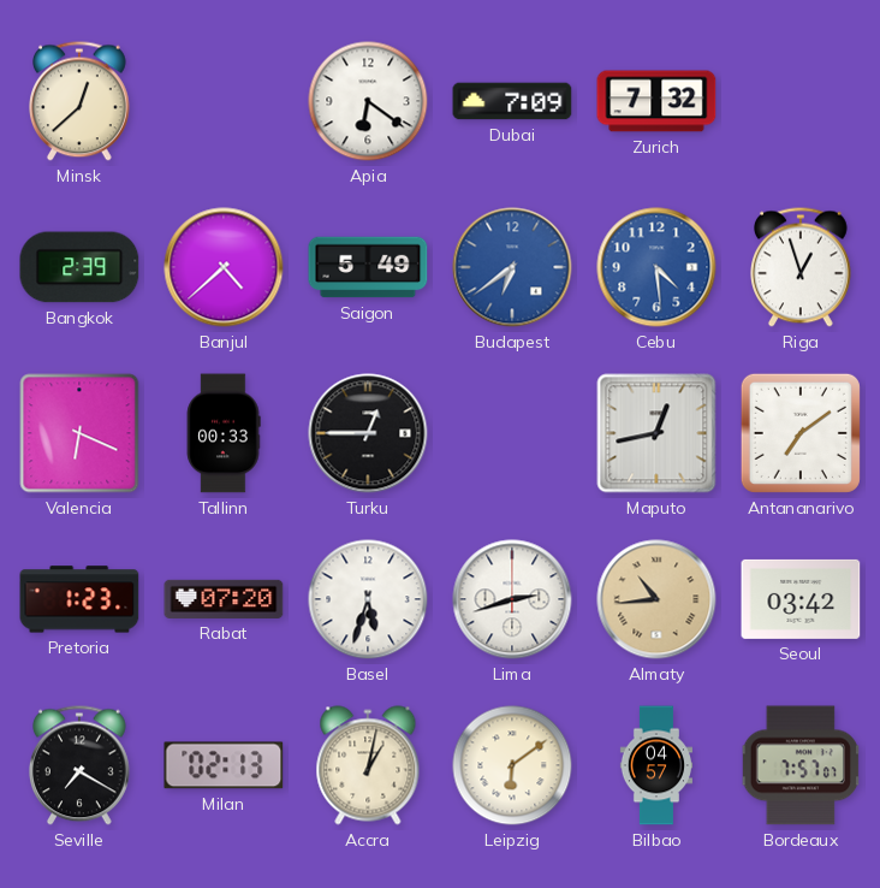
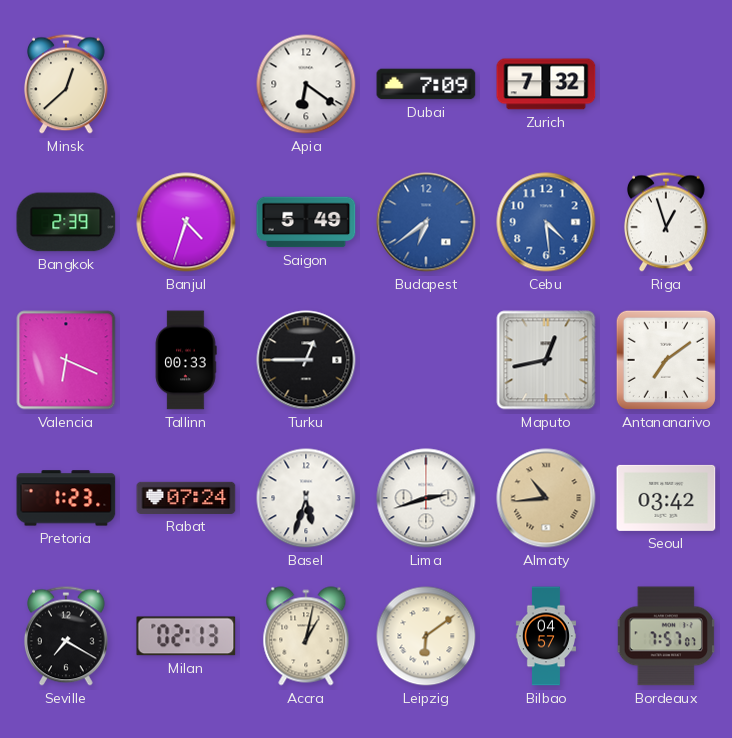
Banjul: 4:38 -> 4:33
Rabat: 07:20 -> 07:24
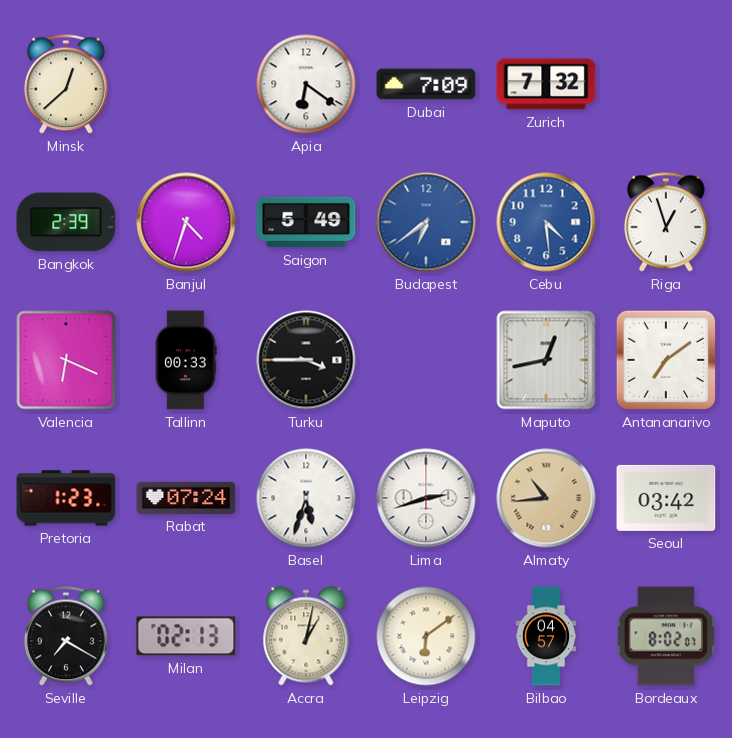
Turku: 12:45 -> 3:45
Bordeaux: 7:57 -> 8:02
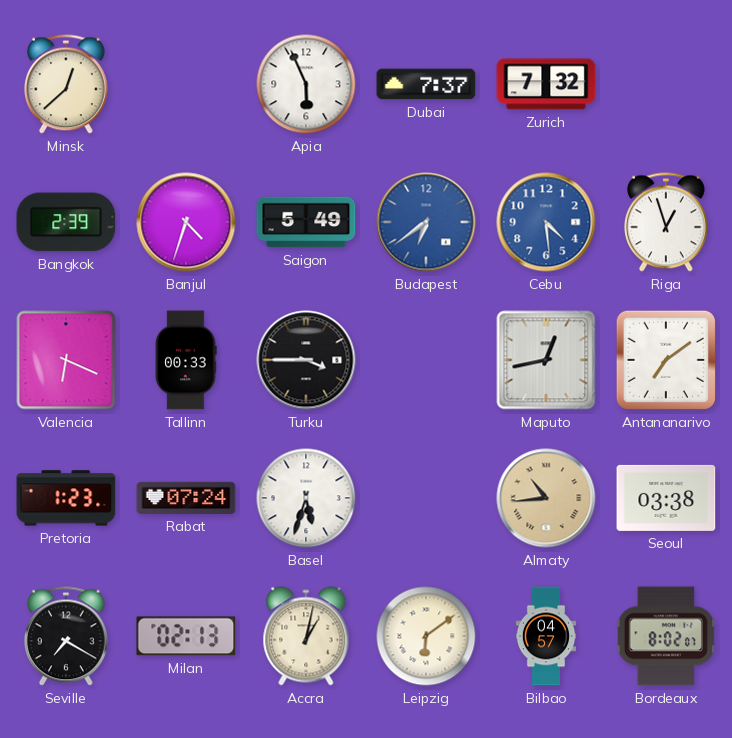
Apia: 6:21 -> 5:56
Dubai: 7:09 -> 7:37
Lima: 2:42 -> none
Seoul: 03:42 -> 03:38
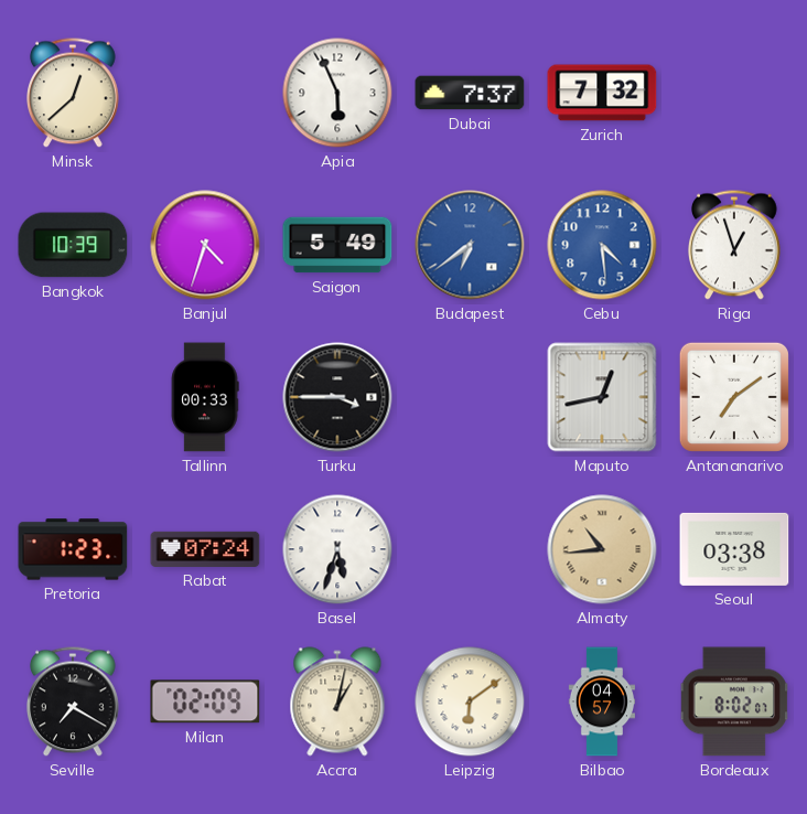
Bangkok: 2:39 -> 10:39
Valencia: 6:19 -> none
Milan: 02:13 -> 02:09
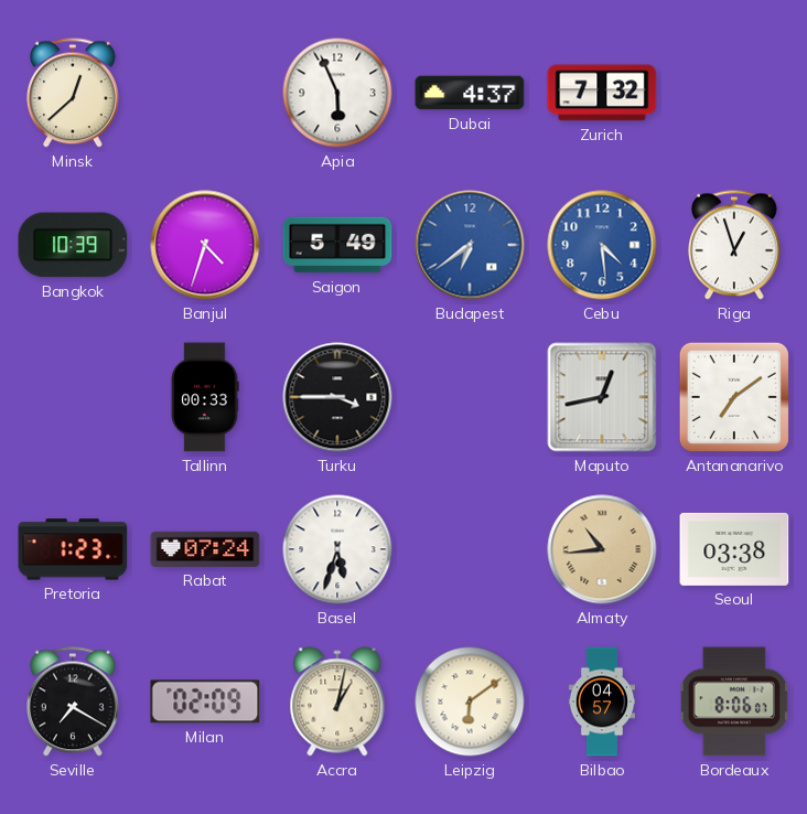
Dubai: 7:37 -> 4:37
Bordeaux: 8:02 -> 8:06
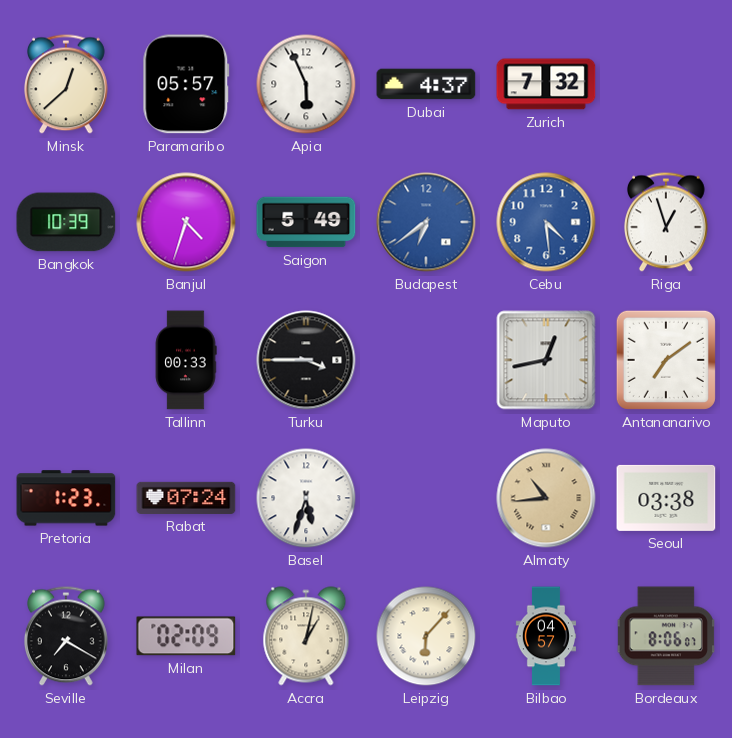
Paramaribo: none -> 05:57
Leipzig: 6:09 -> 6:07
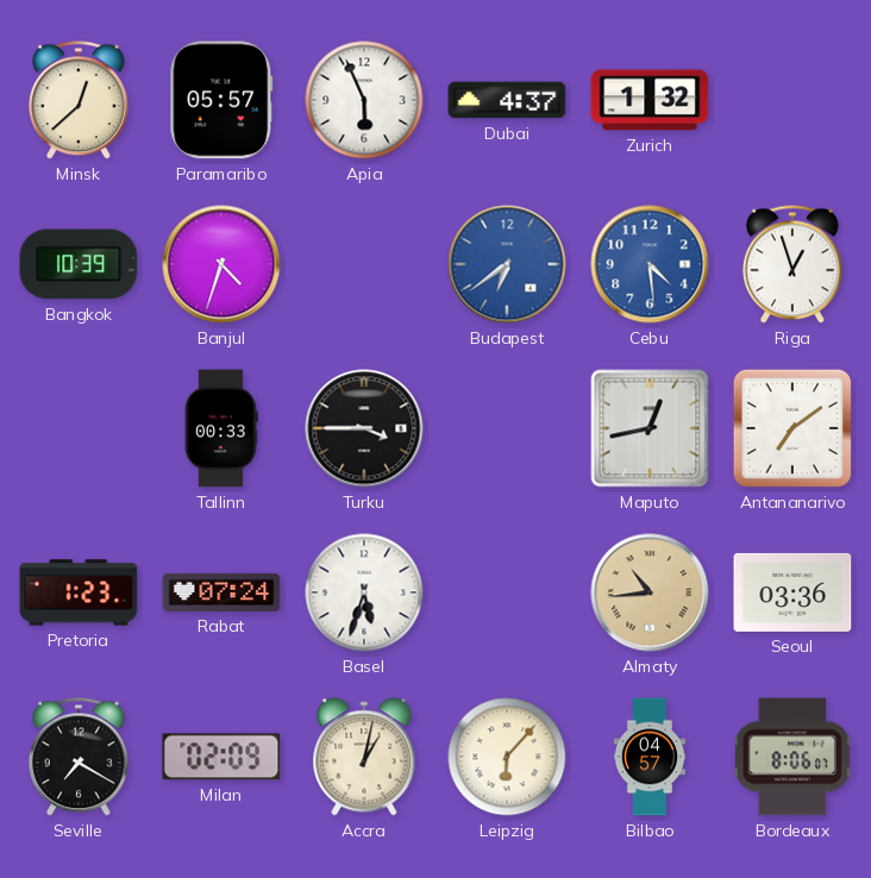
Zurich: 7:32 -> 1:32
Saigon: 5:49 -> none
Seoul: 03:38 -> 03:36
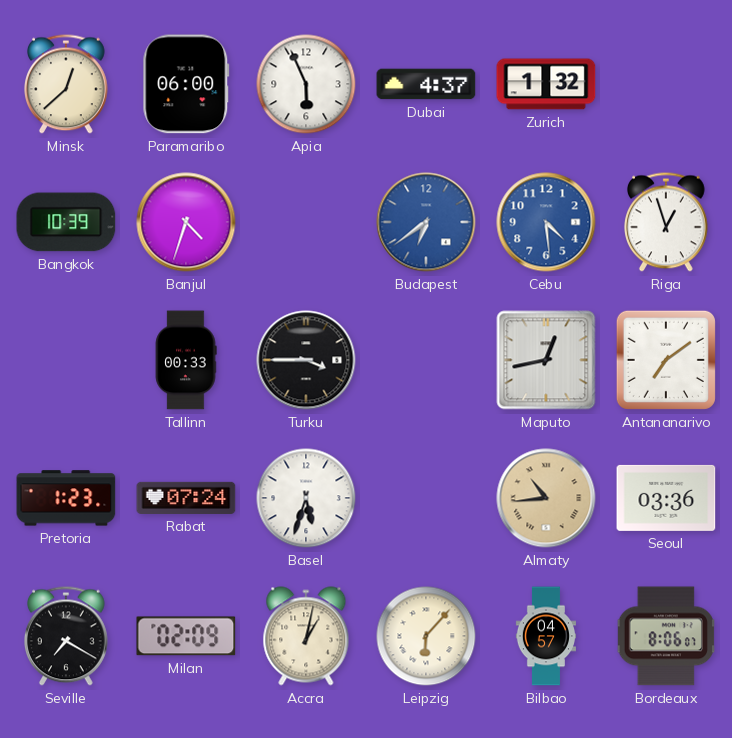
Paramaribo: 05:57 -> 06:00
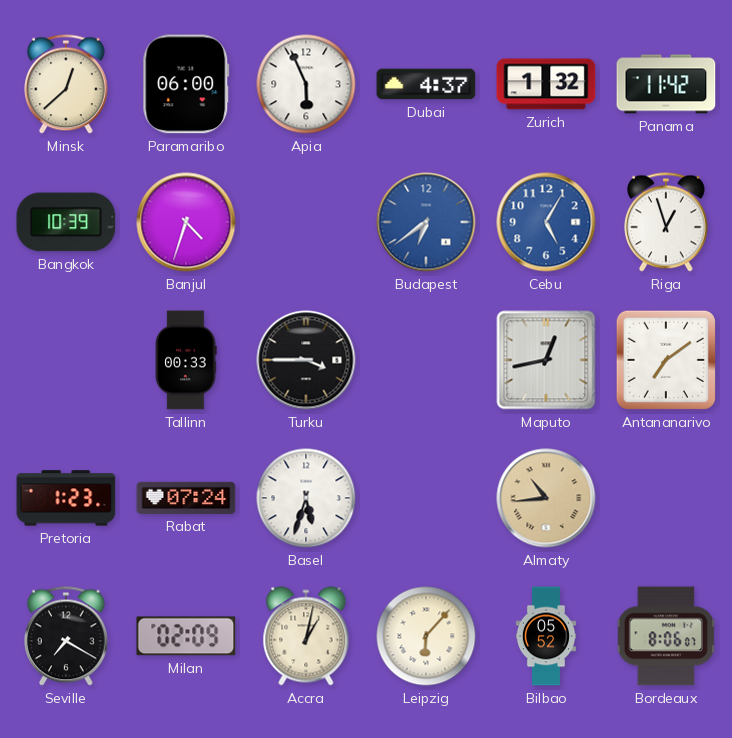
Panama: none -> 11:42
Cebu: 4:29 -> 5:05
Seoul: 03:36 -> none
Bilbao: 04:57 -> 05:52
